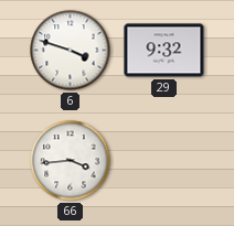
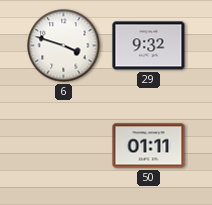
66: 3:44 -> none
50: none -> 01:11
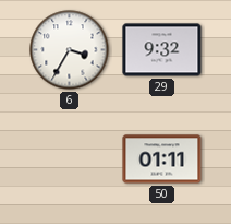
6: 3:48 -> 3:35
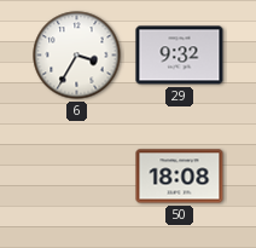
50: 01:11 -> 18:08
